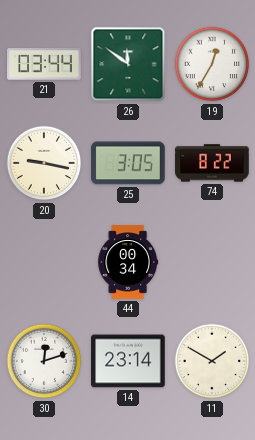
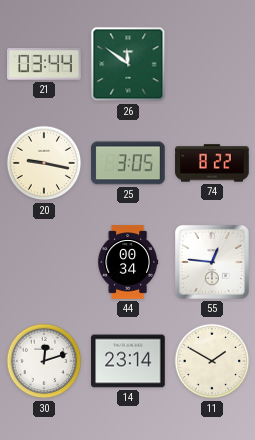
19: 12:35 -> none
55: none -> 12:46
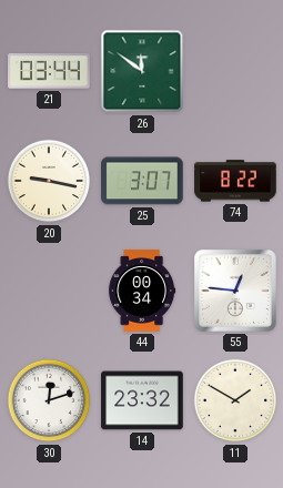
25: 3:05 -> 3:07
14: 23:14 -> 23:32
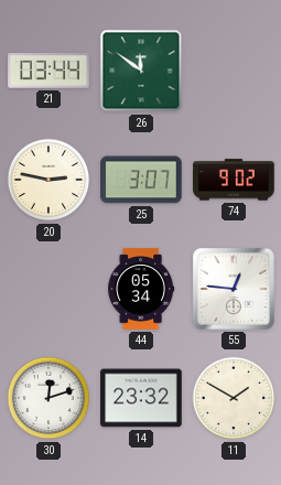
20: 9:17 -> 2:47
74: 8:22 -> 9:02
44: 00:34 -> 05:34
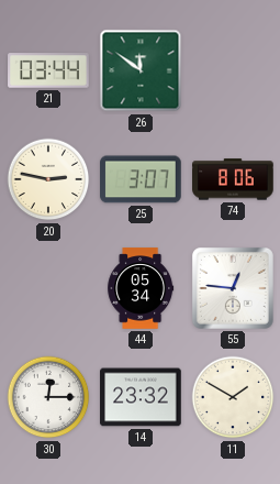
74: 9:02 -> 8:06
30: 12:12 -> 12:15
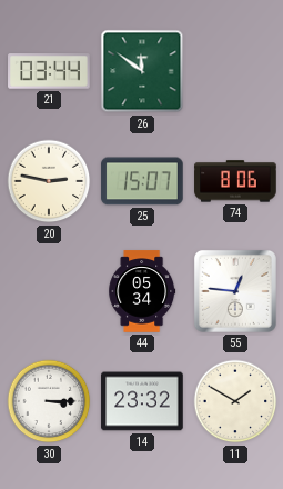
25: 3:07 -> 15:07
30: 12:15 -> 3:15
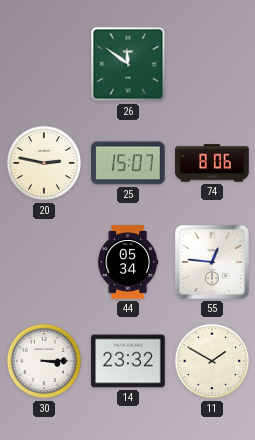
21: 03:44 -> none
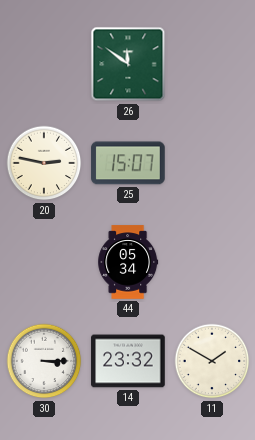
74: 8:06 -> none
55: 12:46 -> none
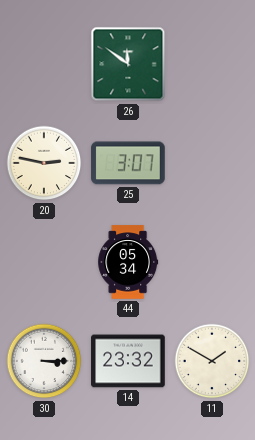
25: 15:07 -> 3:07
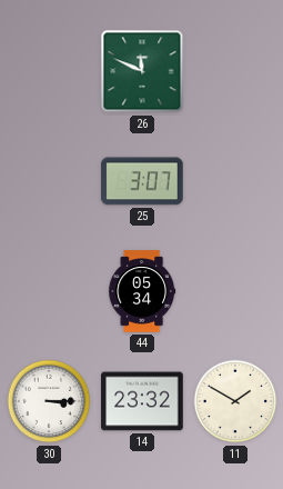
26: 11:51 -> 11:49
20: 2:47 -> none
